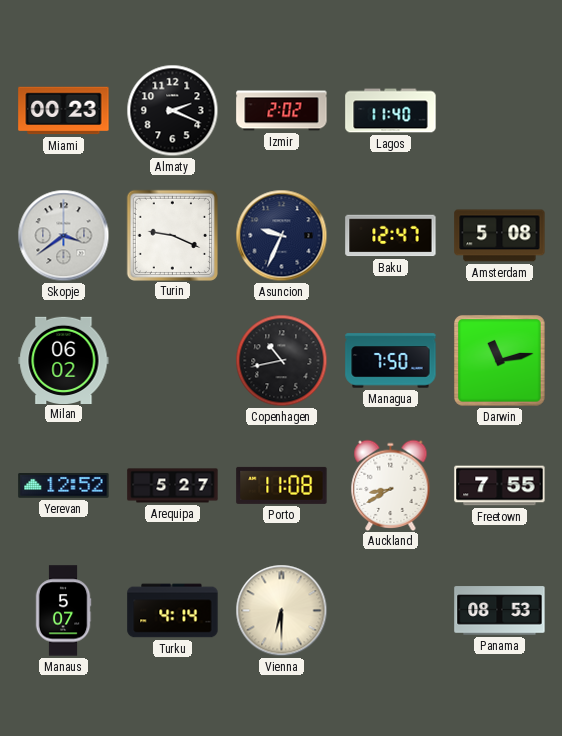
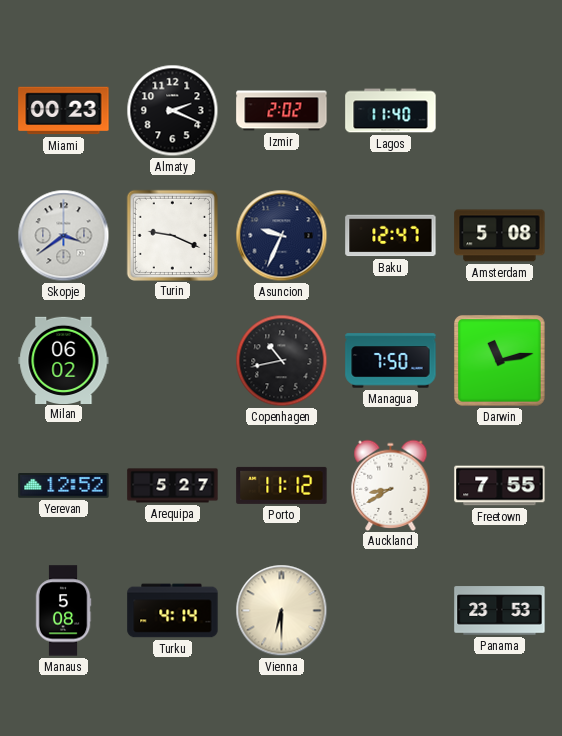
Porto: 11:08 -> 11:12
Manaus: 5:07 -> 5:08
Panama: 08:53 -> 23:53
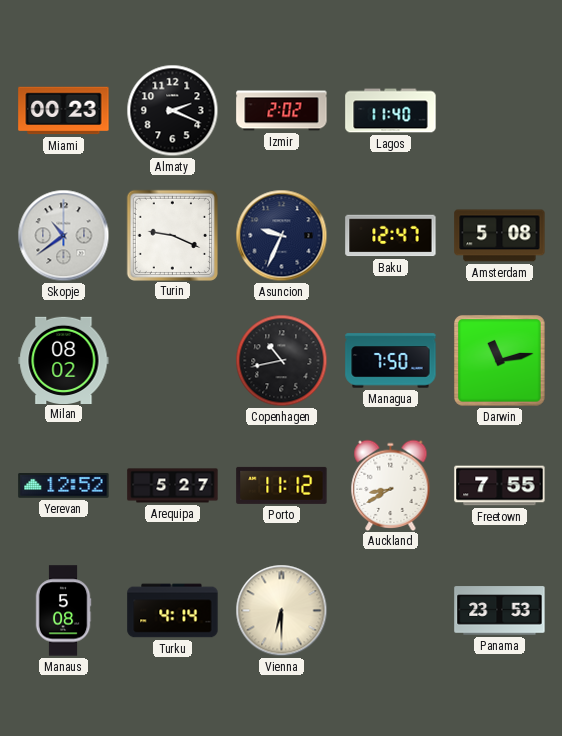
Skopje: 3:39 -> 10:39
Milan: 06:02 -> 08:02
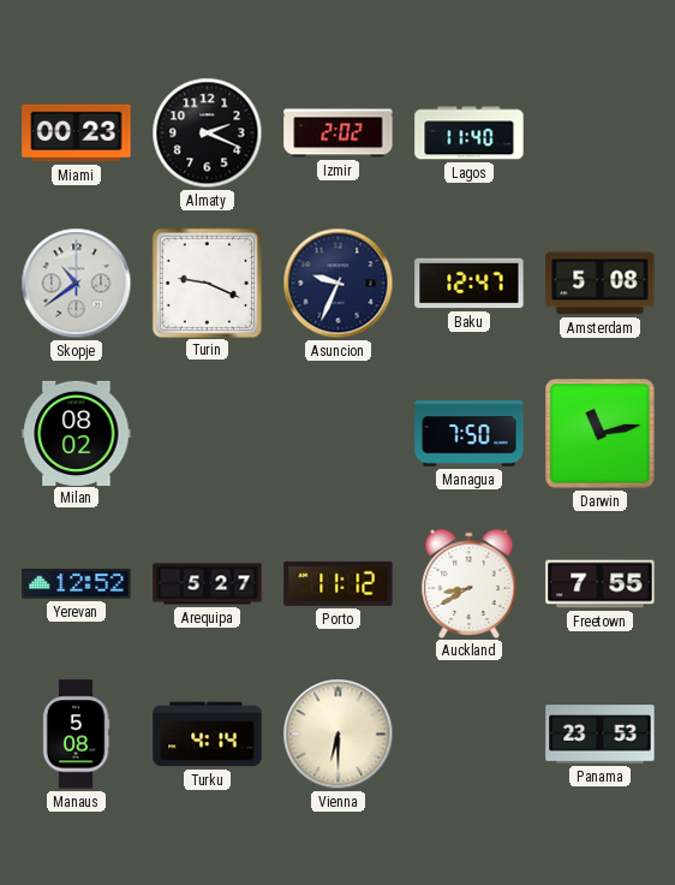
Copenhagen: 10:43 -> none
